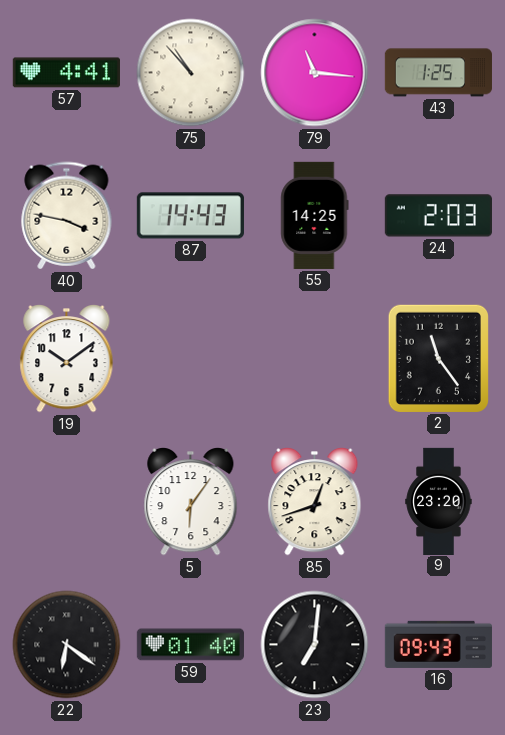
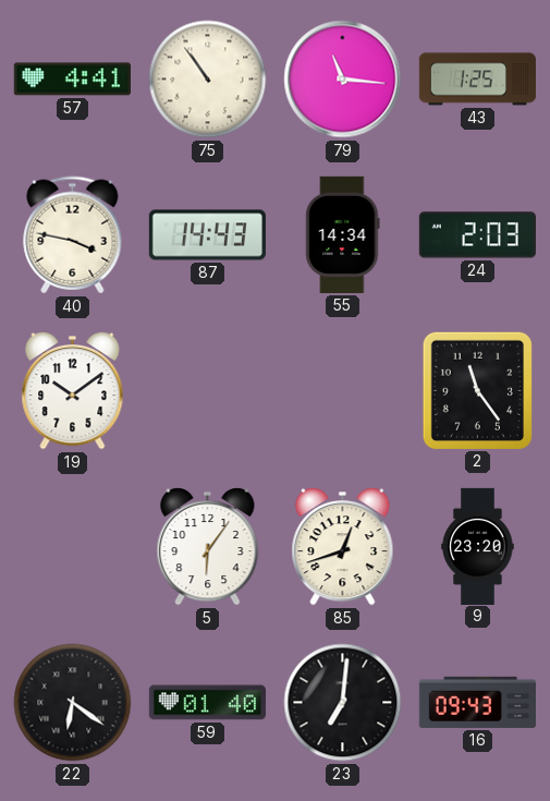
75: 10:53 -> 10:54
55: 14:25 -> 14:34
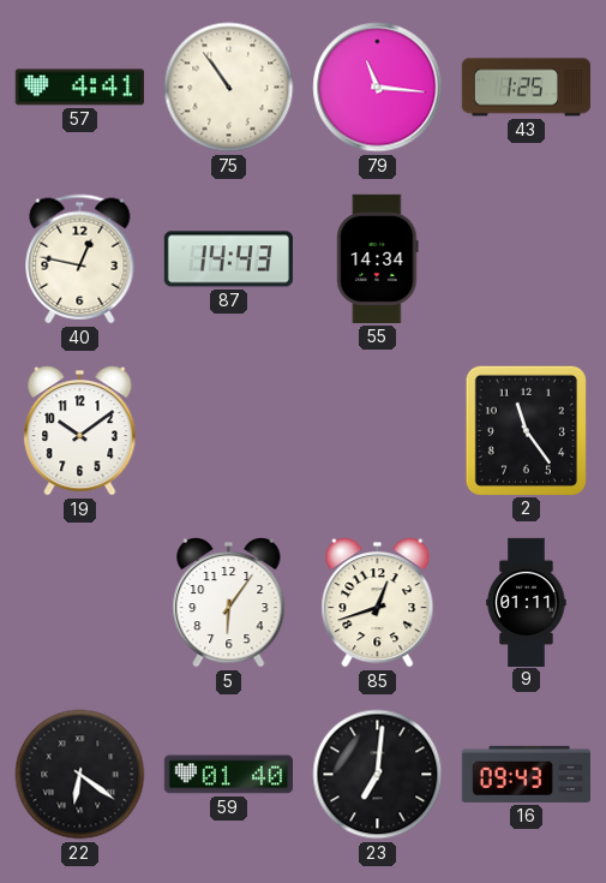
40: 3:47 -> 12:47
24: 2:03 -> none
9: 23:20 -> 01:11
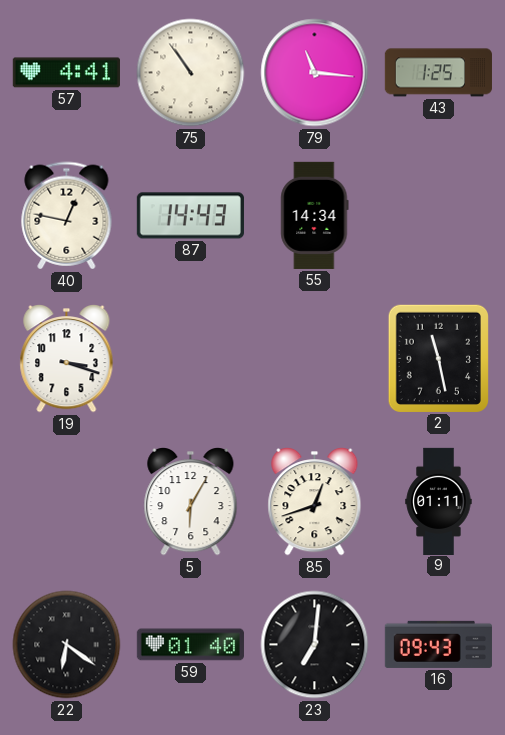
19: 10:09 -> 3:18
2: 11:24 -> 11:28
5: 6:06 -> 6:05
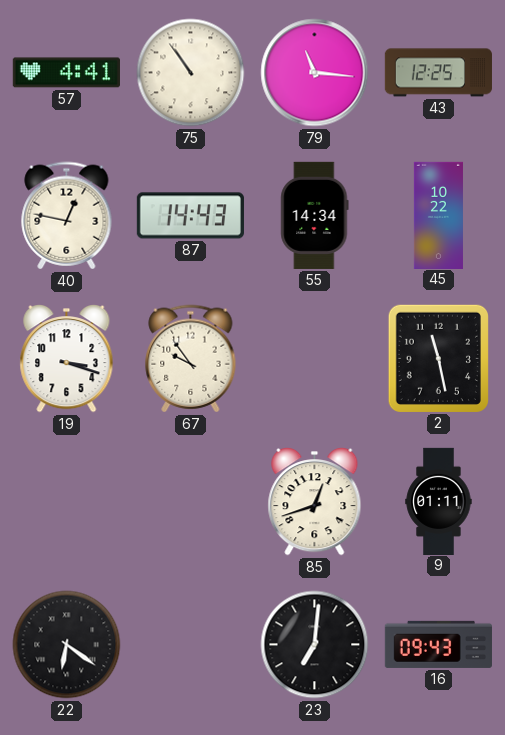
43: 1:25 -> 12:25
45: none -> 10:22
67: none -> 9:54
5: 6:05 -> none
59: 01:40 -> none
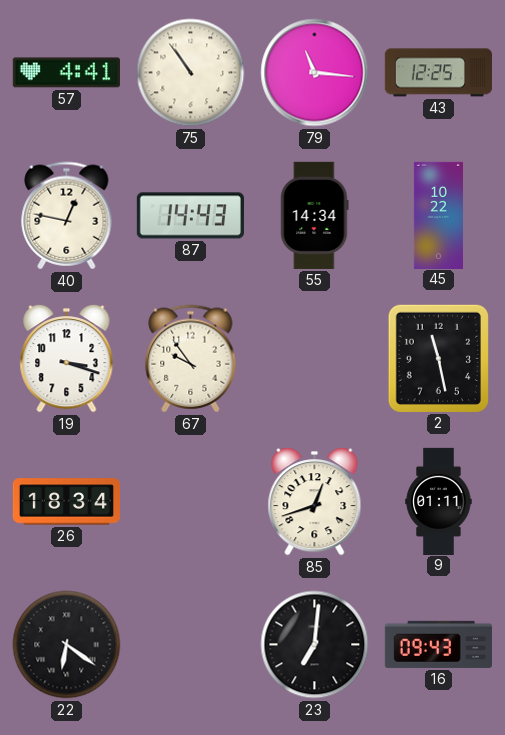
26: none -> 18:34
